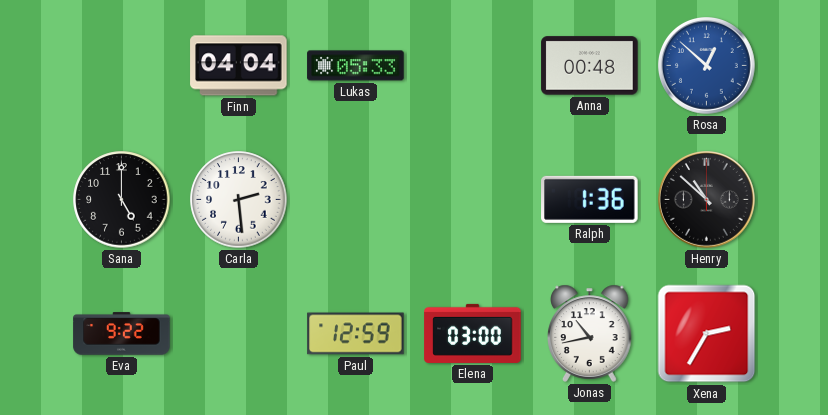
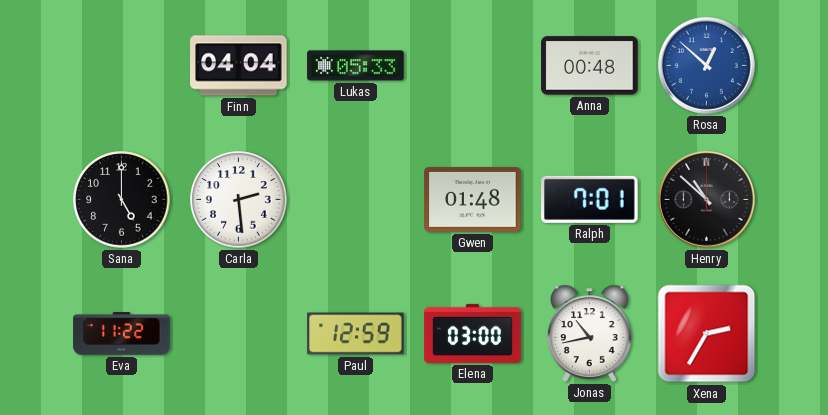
Gwen: none -> 01:48
Ralph: 1:36 -> 7:01
Eva: 9:22 -> 11:22
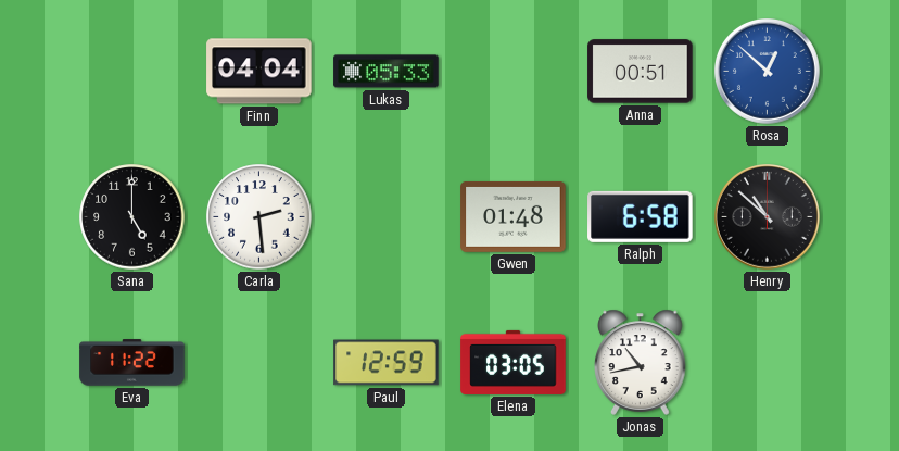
Anna: 00:48 -> 00:51
Ralph: 7:01 -> 6:58
Elena: 03:00 -> 03:05
Xena: 2:35 -> none
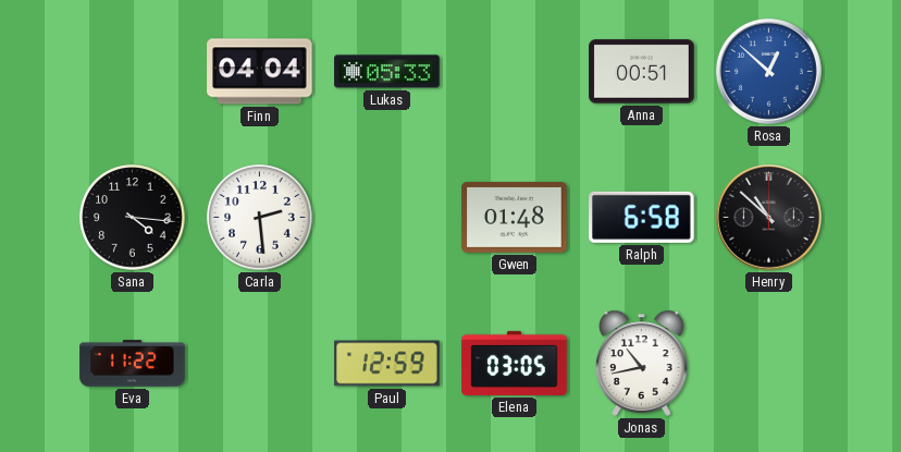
Sana: 5:00 -> 4:16
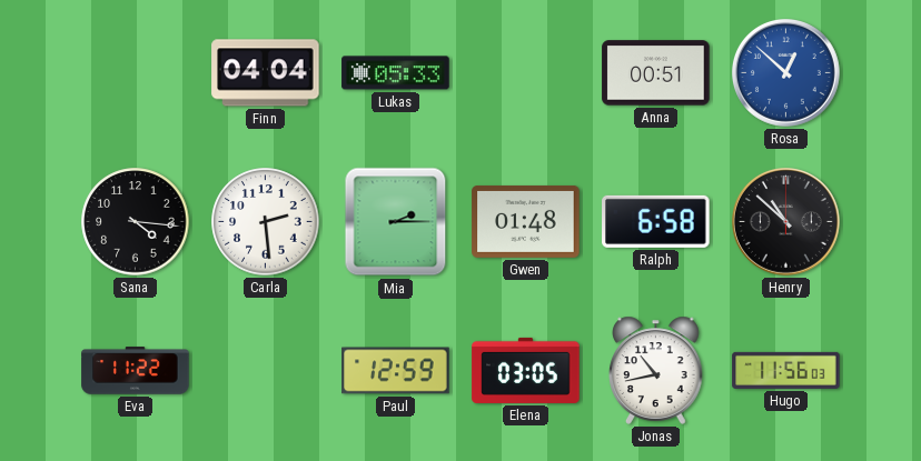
Mia: none -> 2:15
Hugo: none -> 11:56
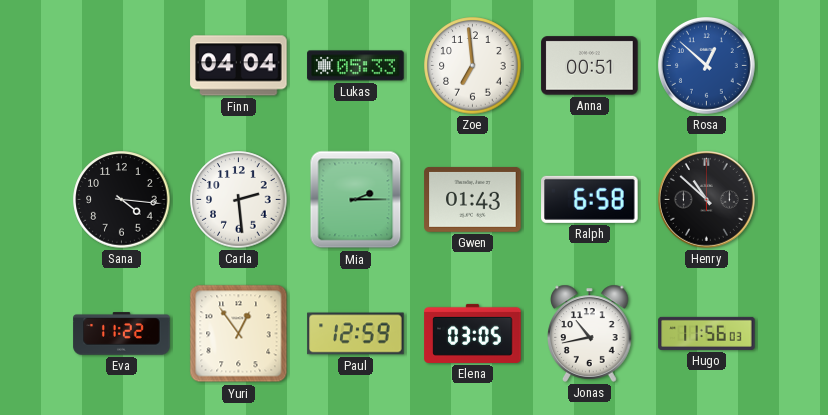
Zoe: none -> 6:59
Gwen: 01:48 -> 01:43
Yuri: none -> 12:54
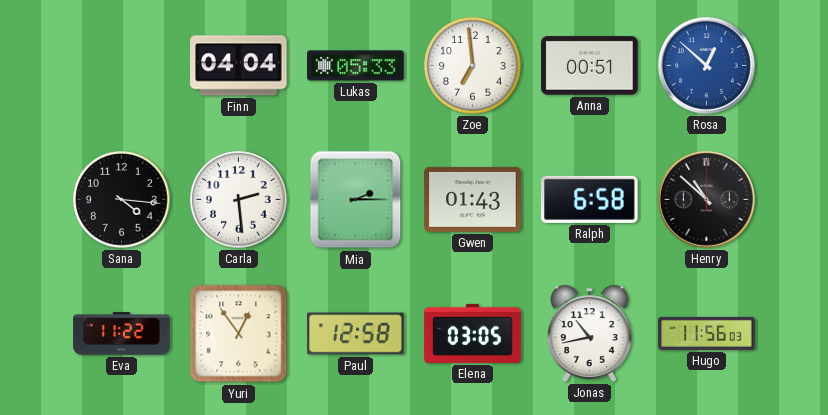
Paul: 12:59 -> 12:58
